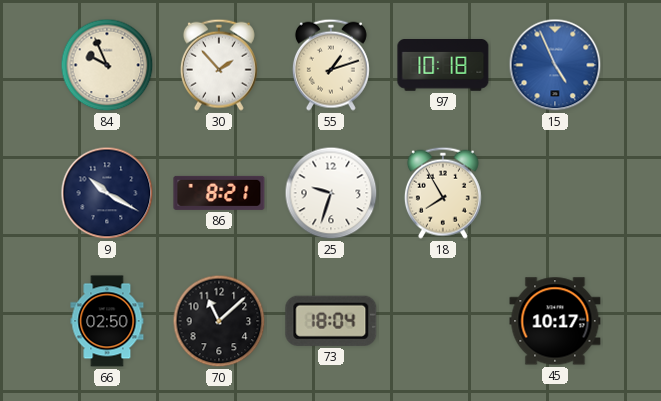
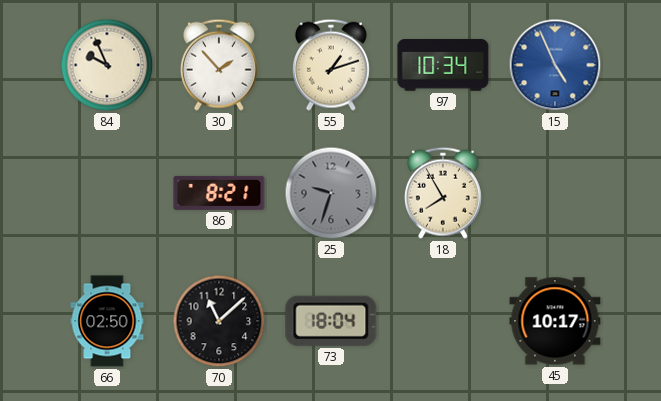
97: 10:18 -> 10:34
9: 10:20 -> none
25 dial: white -> grey
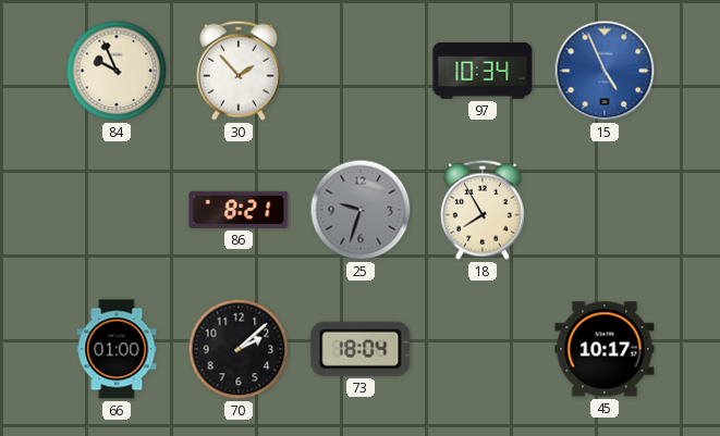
55: 1:12 -> none
66: 02:50 -> 01:00
70: 11:08 -> 2:08
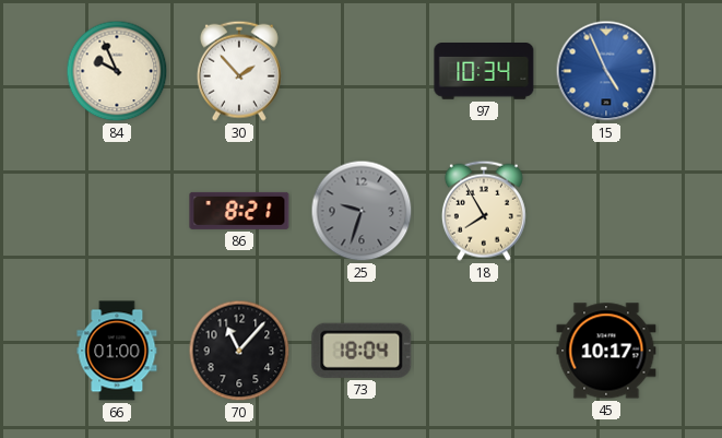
70: 2:08 -> 11:07
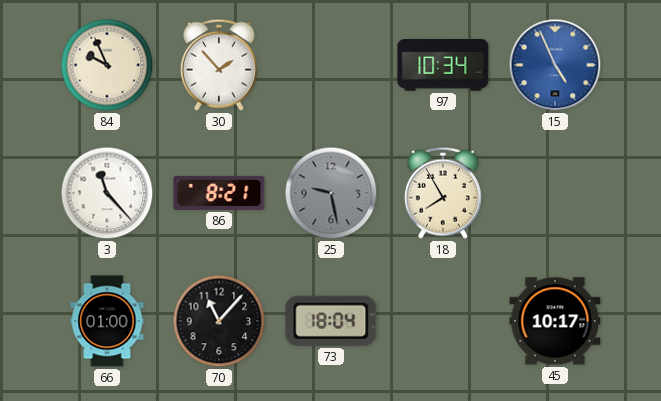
3: none -> 11:23
25: 9:33 -> 9:28
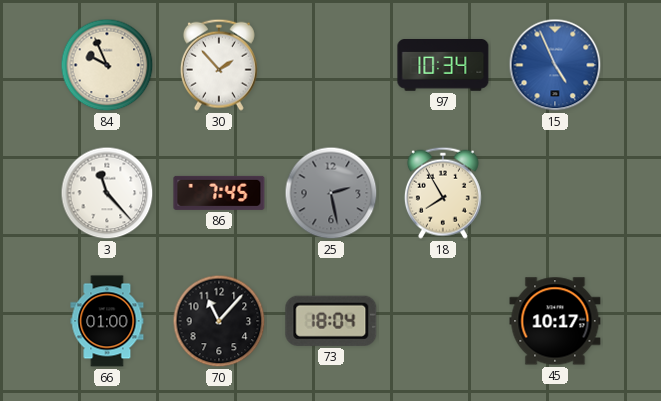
86: 8:21 -> 7:45
25: 9:28 -> 2:28
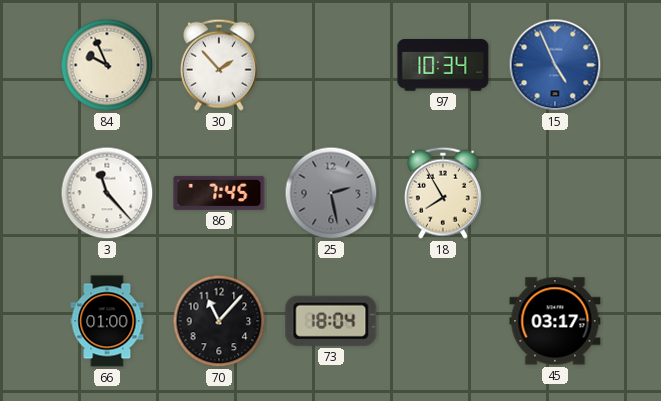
45: 10:17 -> 03:17
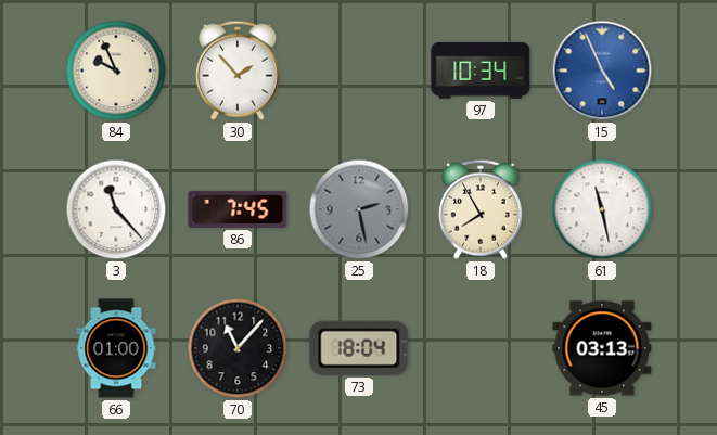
61: none -> 11:28
45: 03:17 -> 03:13
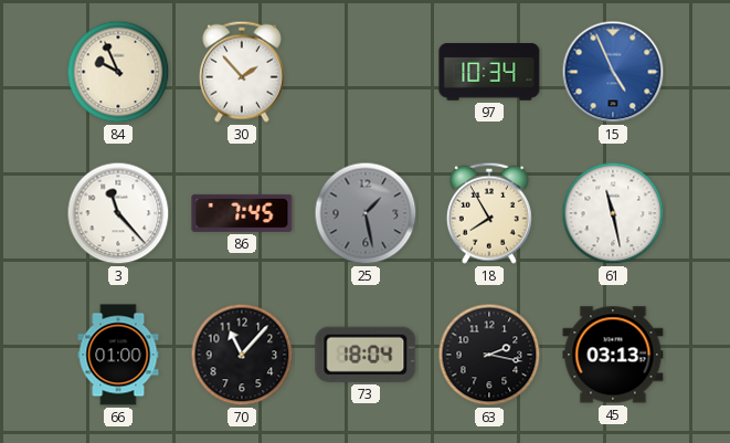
25: 2:28 -> 1:28
63: none -> 2:17
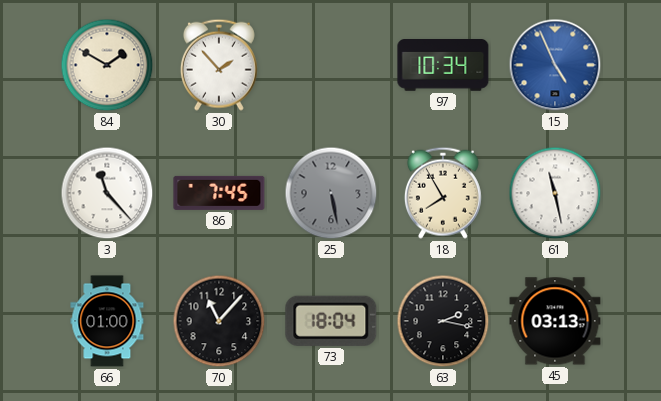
84: 9:56 -> 1:50
25: 1:28 -> 5:28
